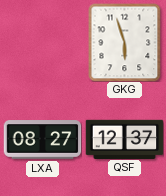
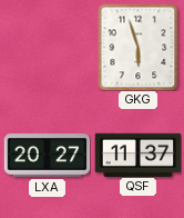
LXA: 08:27 -> 20:27
QSF: 12:37 -> 11:37
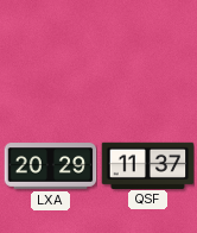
GKG: 5:57 -> none
LXA: 20:27 -> 20:29
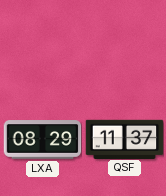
LXA: 20:29 -> 08:29
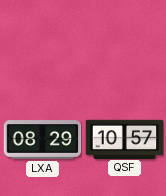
QSF: 11:37 -> 10:57
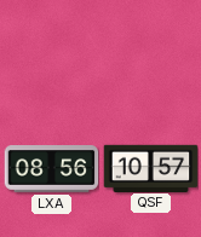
LXA: 08:29 -> 08:56
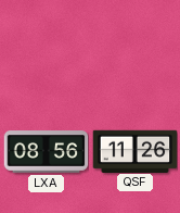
QSF: 10:57 -> 11:26
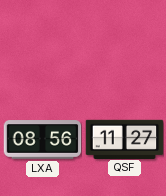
QSF: 11:26 -> 11:27
